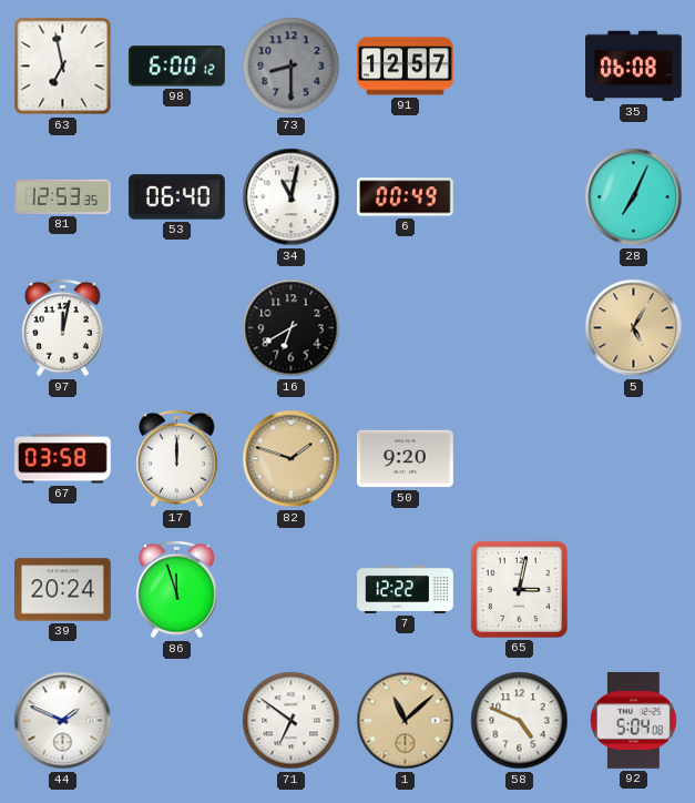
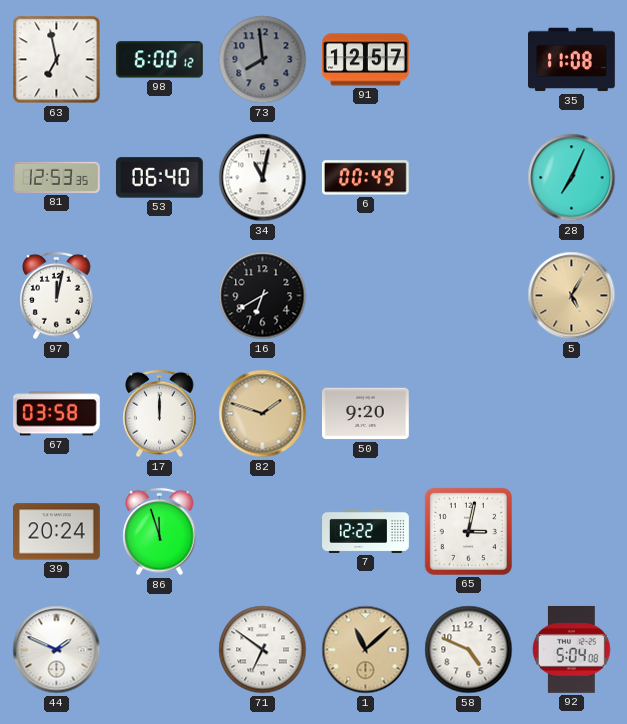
73: 8:30 -> 7:59
35: 06:08 -> 11:08
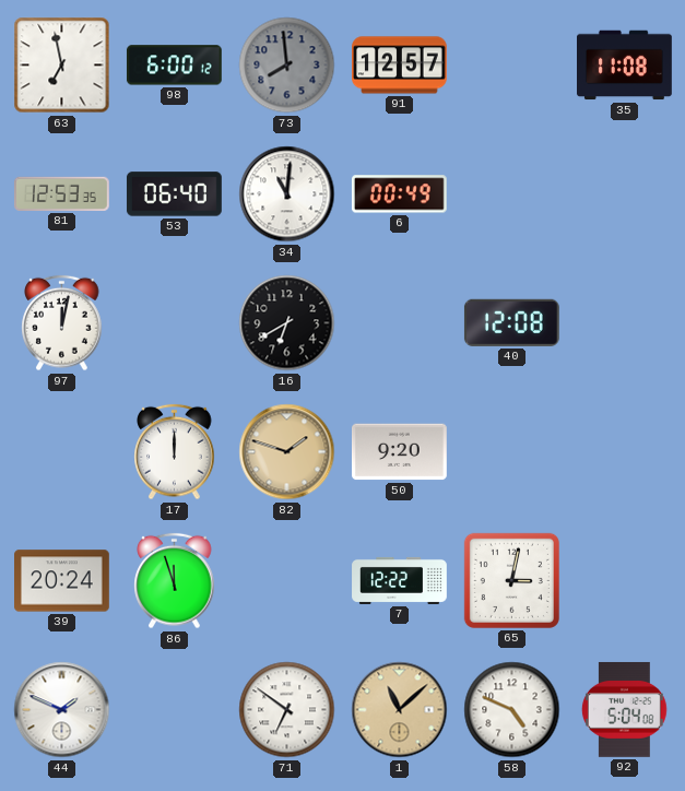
34: 11:02 -> 11:01
28: 7:04 -> none
40: none -> 12:08
5: 5:05 -> none
67: 03:58 -> none
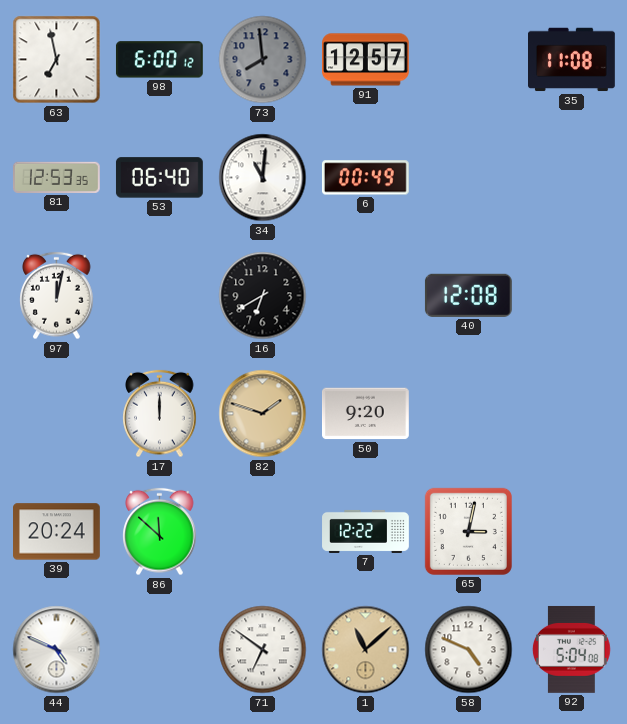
86: 11:57 -> 11:52
44: 1:49 -> 4:49
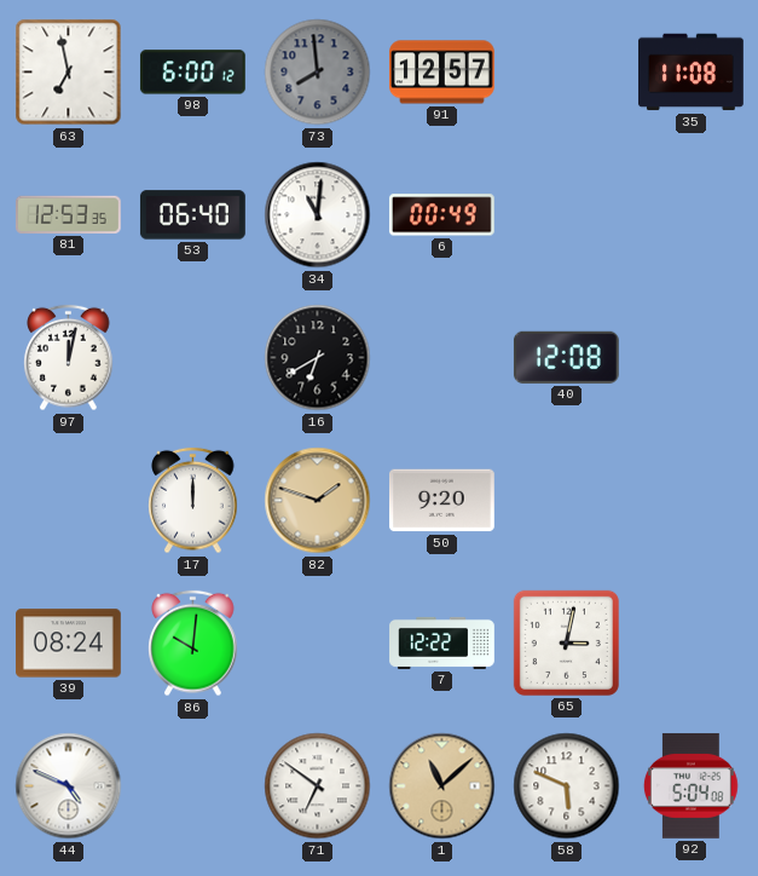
39: 20:24 -> 08:24
86: 11:52 -> 10:01
58: 4:49 -> 5:49
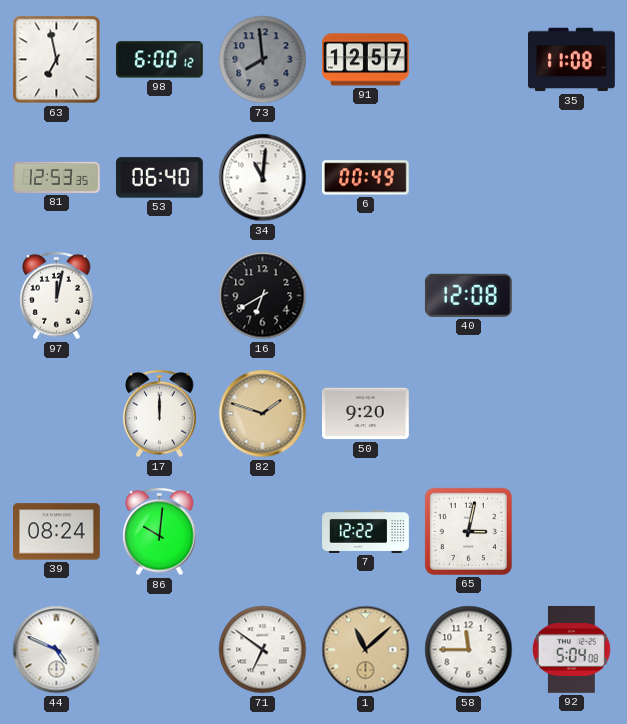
58: 5:49 -> 11:45
